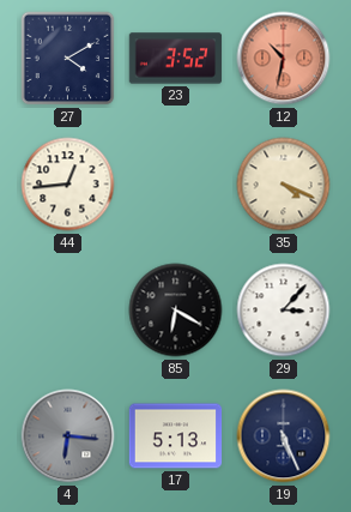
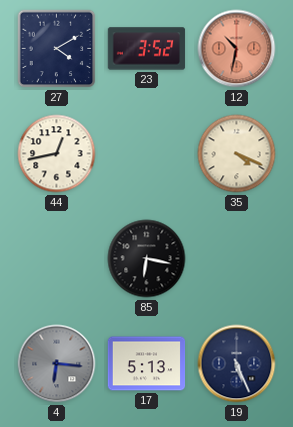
44: 12:44 -> 12:43
85: 6:20 -> 6:17
29: 3:07 -> none
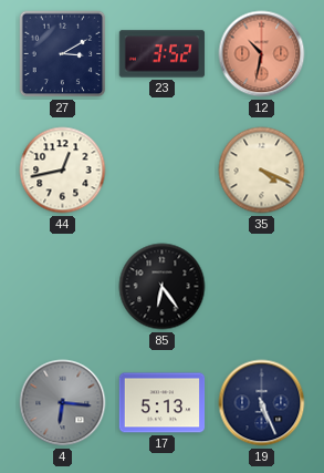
27: 4:10 -> 3:10
85: 6:17 -> 6:24
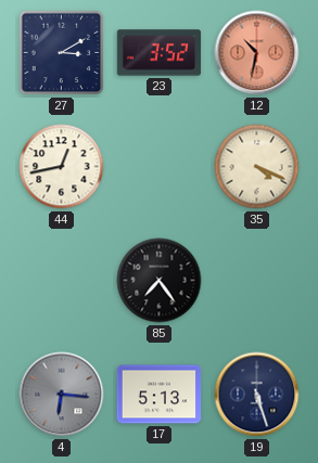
85: 6:24 -> 7:24
19: 5:26 -> 5:27
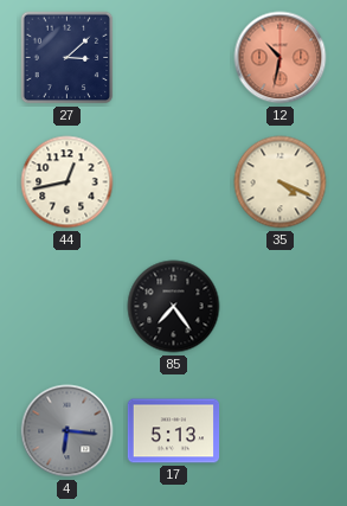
27: 3:10 -> 3:08
23: 3:52 -> none
19: 5:27 -> none
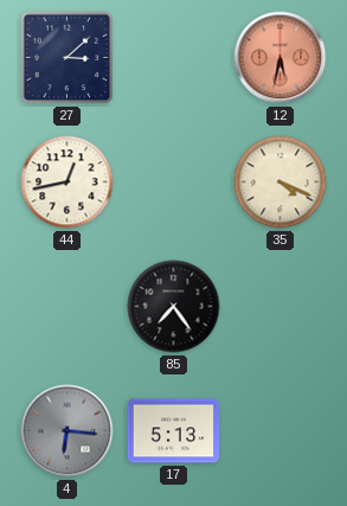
12: 10:32 -> 5:32
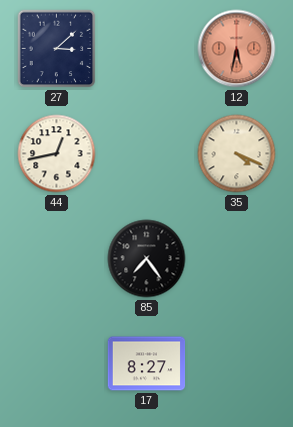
4: 6:16 -> none
17: 5:13 -> 8:27
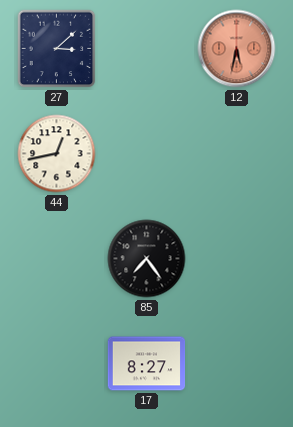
35: 4:19 -> none
